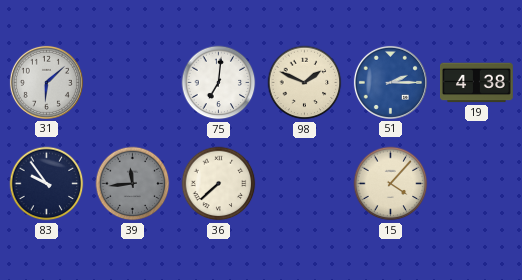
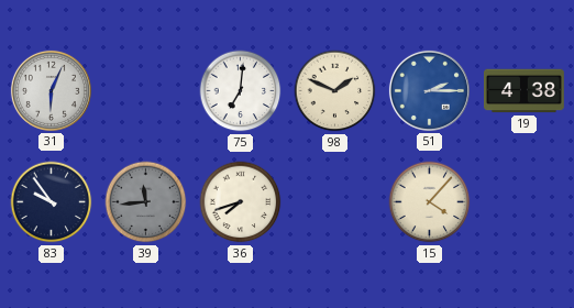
31: 6:08 -> 6:04
36: 7:38 -> 7:42
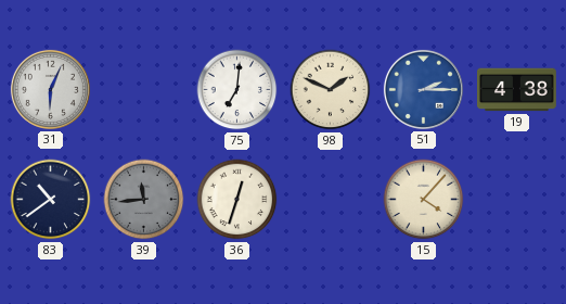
83: 9:54 -> 10:39
36: 7:42 -> 12:33
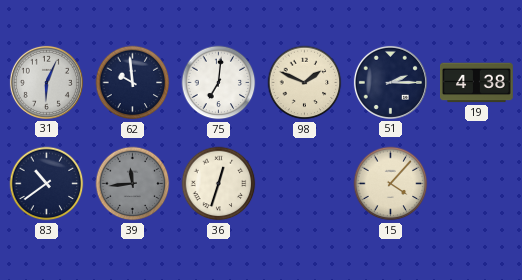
62: none -> 9:59
51 dial: blue -> navy
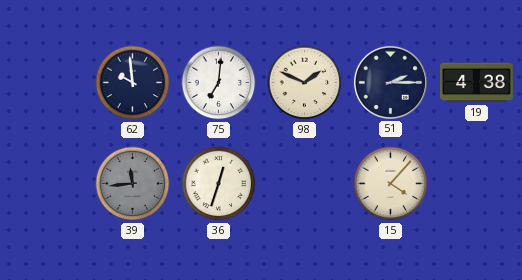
31: 6:04 -> none
83: 10:39 -> none
